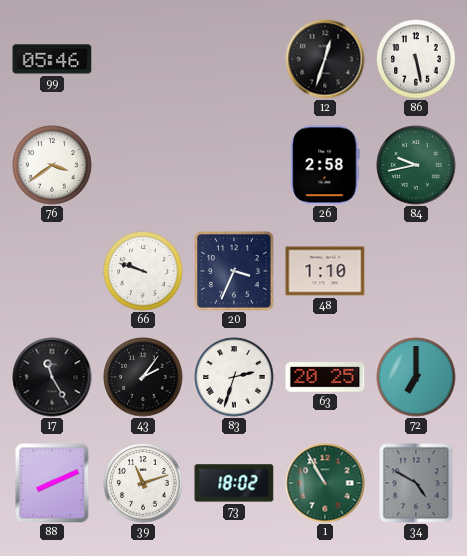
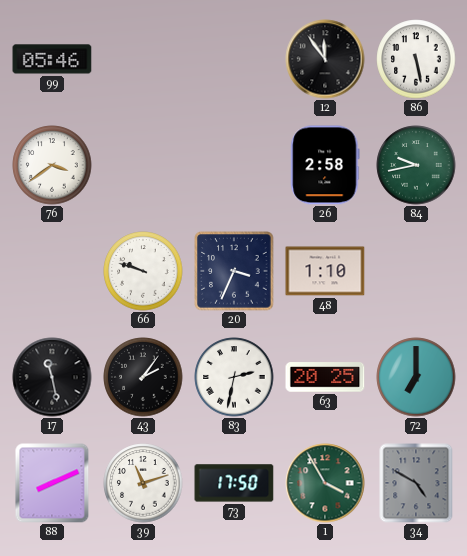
12: 12:33 -> 11:54
17: 11:25 -> 11:28
83: 2:33 -> 2:32
73: 18:02 -> 17:50
1: 10:55 -> 3:55
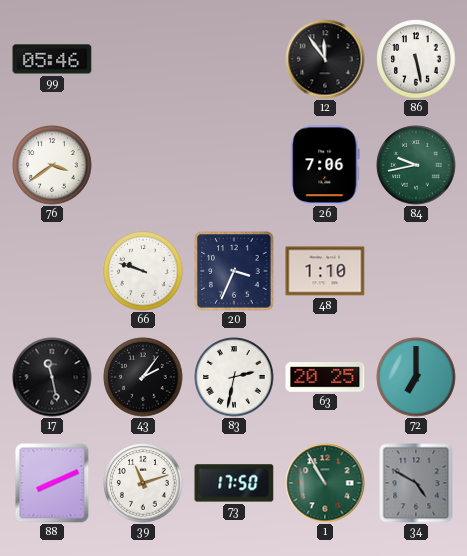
26: 2:58 -> 7:06
1: 3:55 -> 10:55
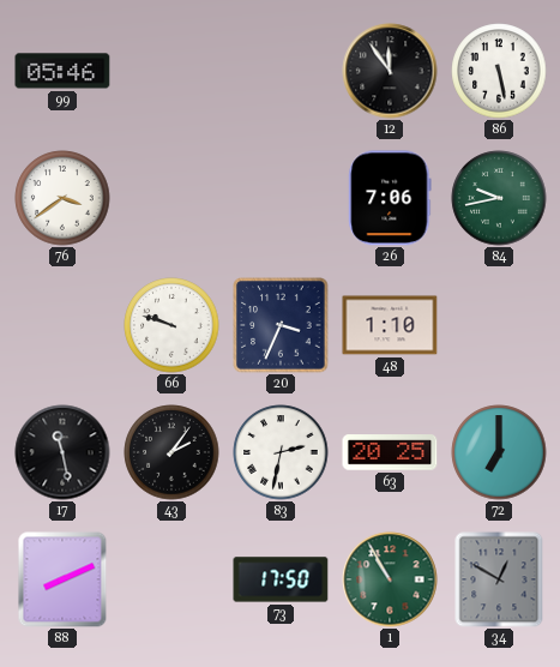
39: 11:12 -> none
34: 4:50 -> 12:50
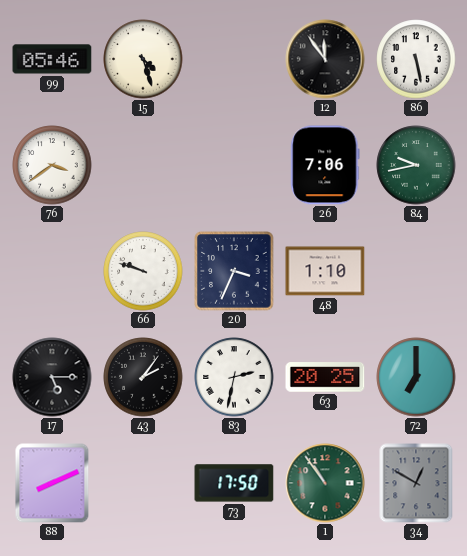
15: none -> 4:27
17: 11:28 -> 5:15
1: 10:55 -> 10:54
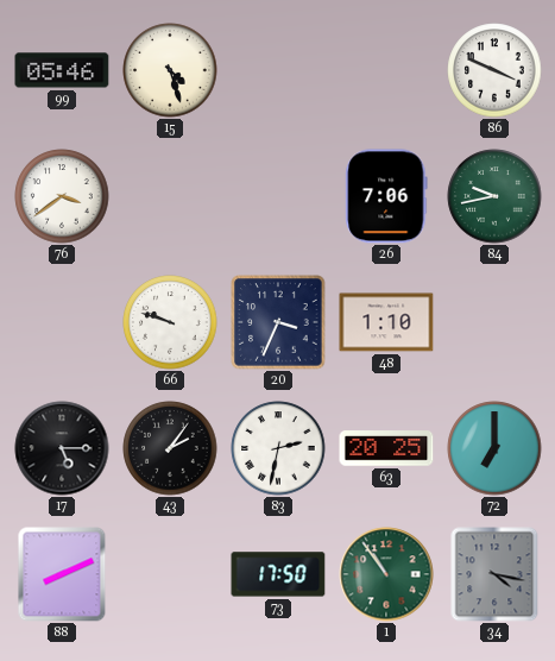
12: 11:54 -> none
86: 5:28 -> 3:49
34: 12:50 -> 4:17
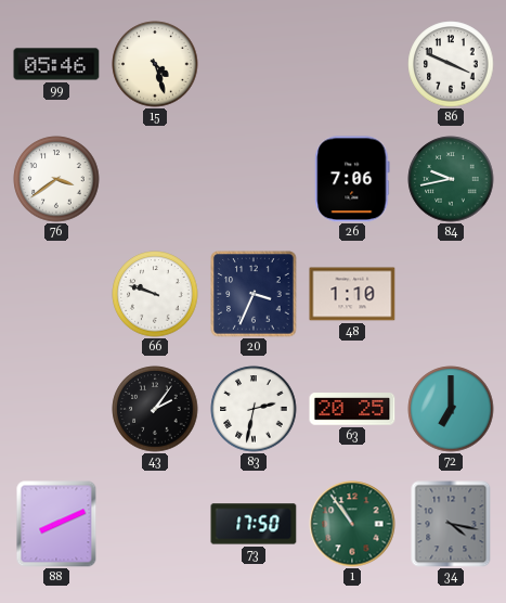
17: 5:15 -> none
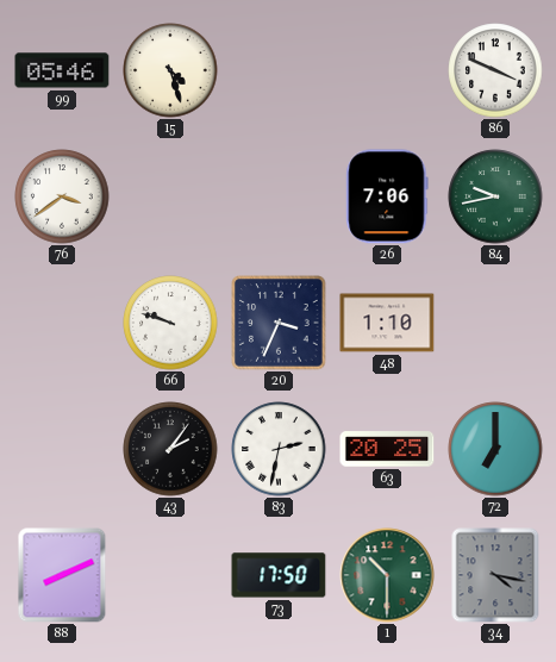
1: 10:54 -> 10:30
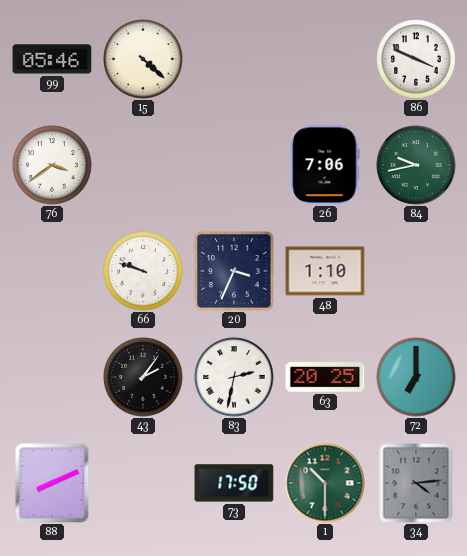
15: 4:27 -> 4:22
34: 4:17 -> 4:14
